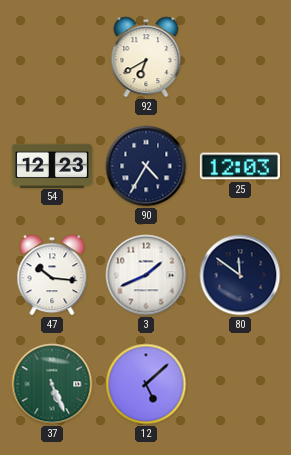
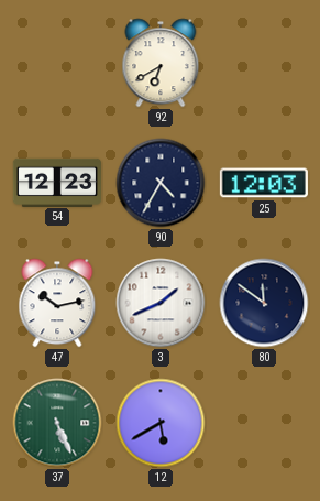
47: 10:16 -> 10:13
12: 5:08 -> 5:40
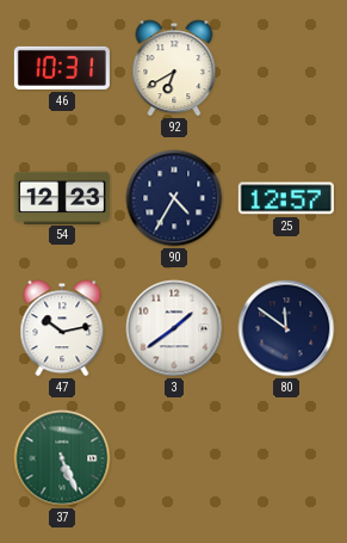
46: none -> 10:31
25: 12:03 -> 12:57
3: 1:41 -> 1:39
12: 5:40 -> none
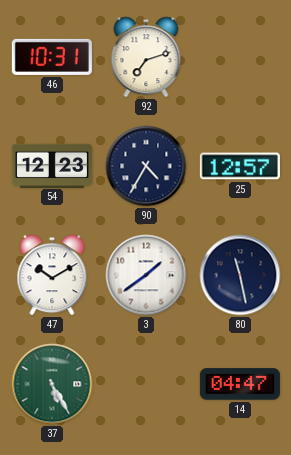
92: 6:40 -> 7:12
47: 10:13 -> 10:10
80: 11:51 -> 11:28
37: 5:26 -> 5:25
14: none -> 04:47
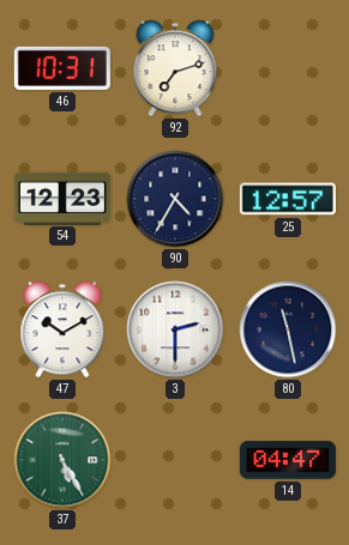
3: 1:39 -> 2:30
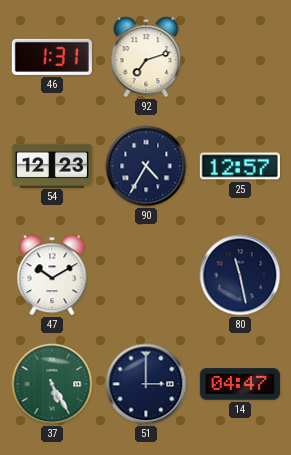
46: 10:31 -> 1:31
3: 2:30 -> none
51: none -> 3:00
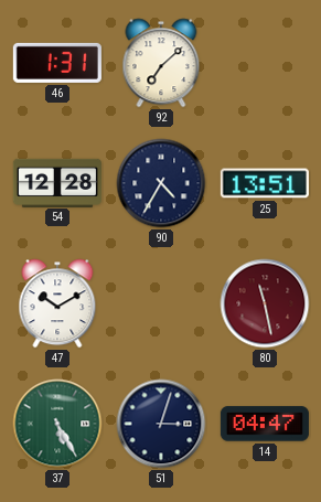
92: 7:12 -> 7:08
54: 12:23 -> 12:28
25: 12:57 -> 13:51
80 dial: navy -> burgundy
51: 3:00 -> 3:03
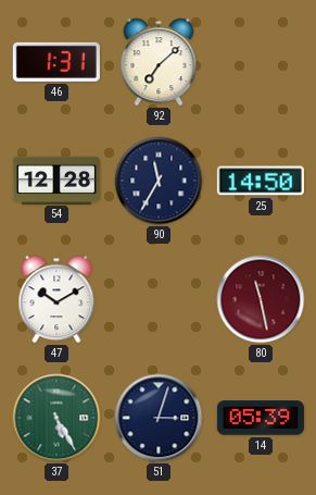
90: 4:35 -> 11:35
25: 13:51 -> 14:50
14: 04:47 -> 05:39
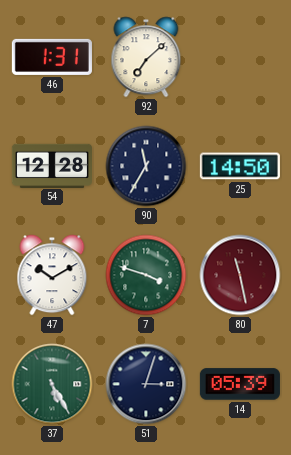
7: none -> 3:48
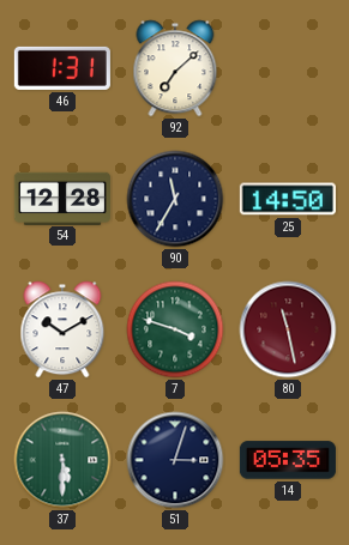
37: 5:25 -> 5:30
14: 05:39 -> 05:35
